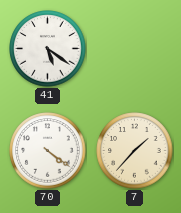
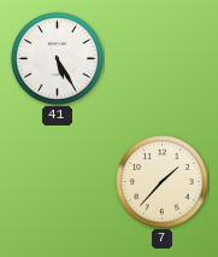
41: 5:21 -> 5:25
70: 4:21 -> none
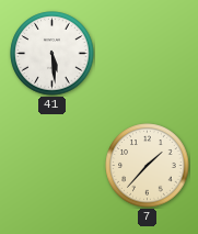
41: 5:25 -> 5:29
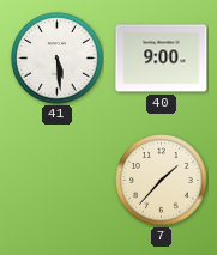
40: none -> 9:00
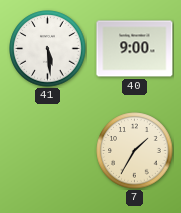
7: 1:37 -> 1:35
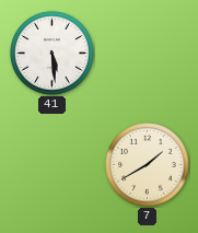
40: 9:00 -> none
7: 1:35 -> 1:40
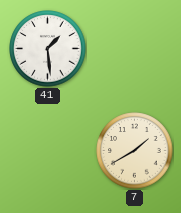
41: 5:29 -> 1:29
